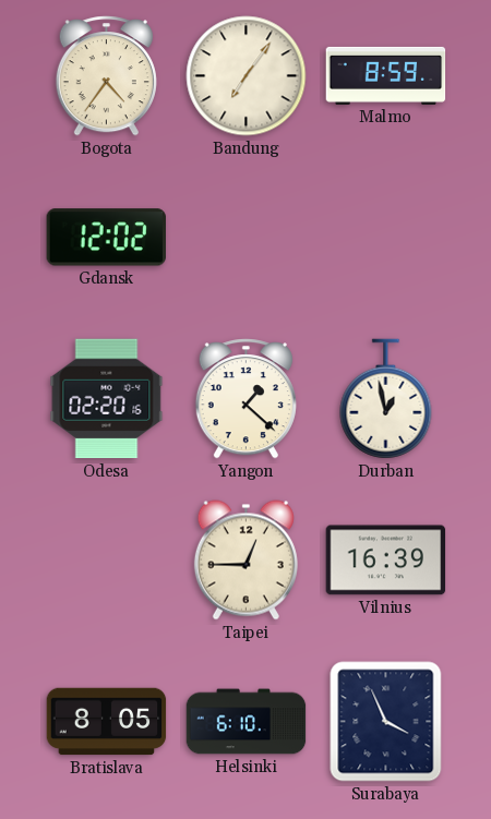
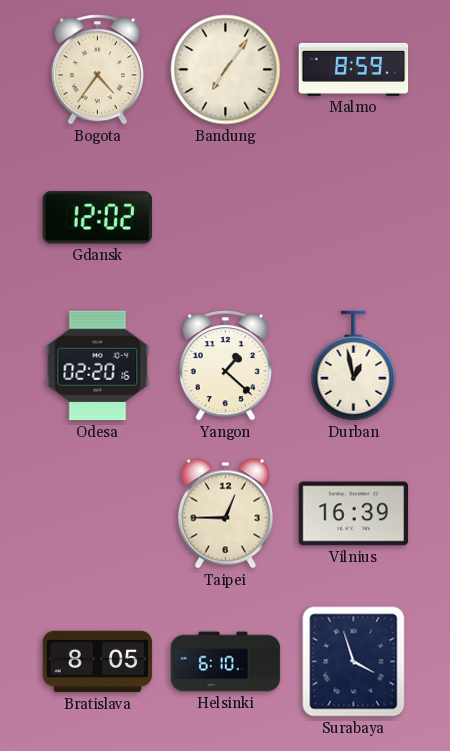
Surabaya: 3:56 -> 3:57
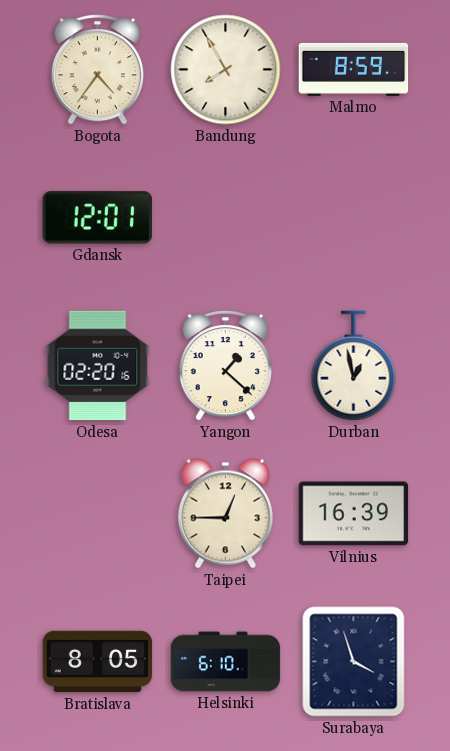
Bandung: 7:06 -> 7:55
Gdansk: 12:02 -> 12:01
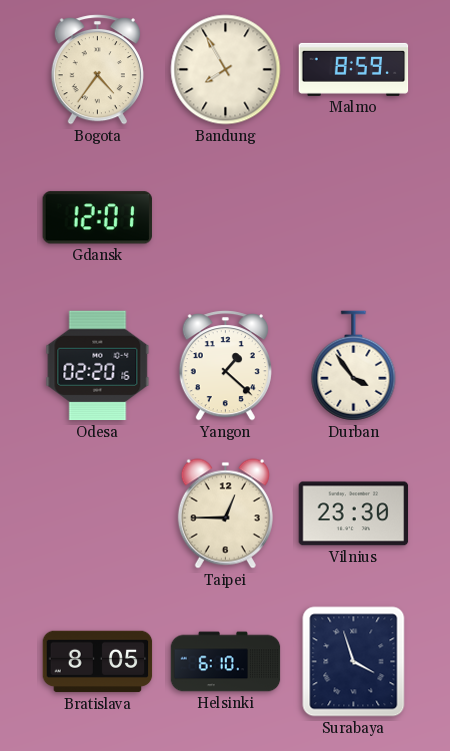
Durban: 12:58 -> 3:54
Vilnius: 16:39 -> 23:30
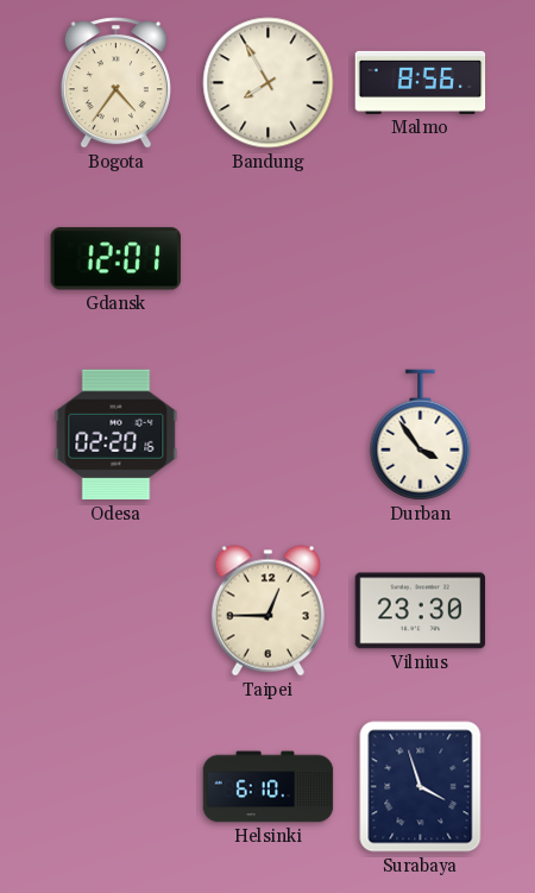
Malmo: 8:59 -> 8:56
Yangon: 1:22 -> none
Bratislava: 8:05 -> none
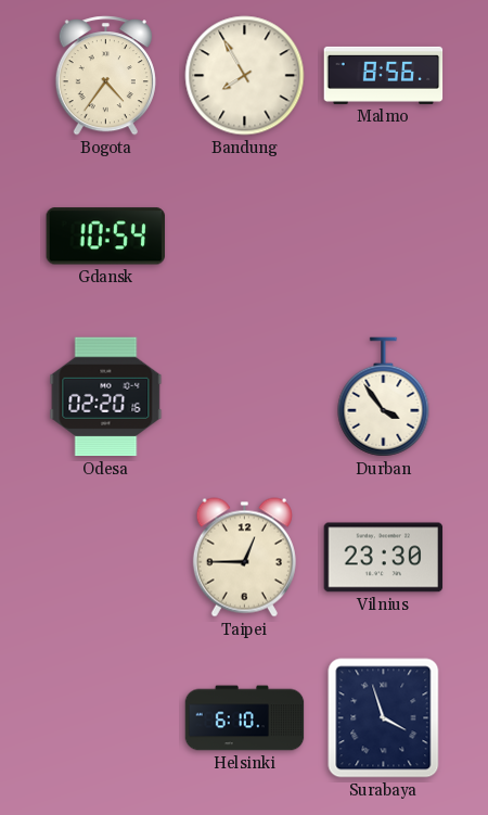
Gdansk: 12:01 -> 10:54
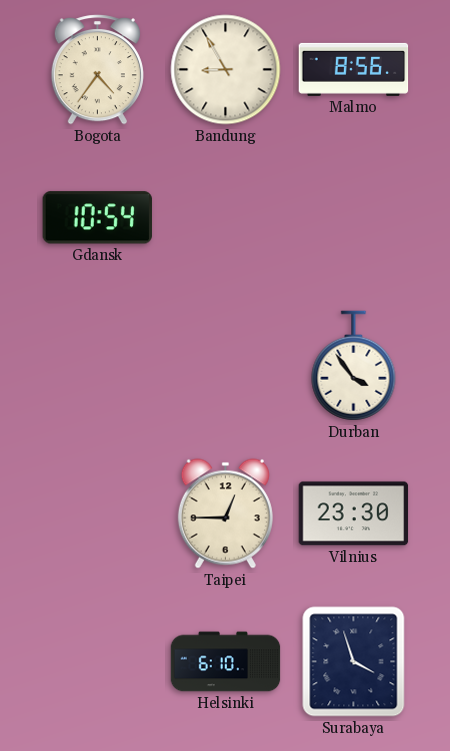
Bandung: 7:55 -> 8:55
Odesa: 02:20 -> none
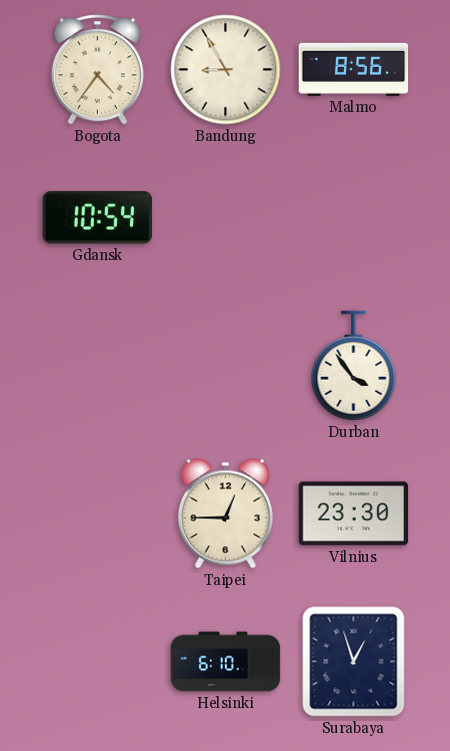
Surabaya: 3:57 -> 12:57
